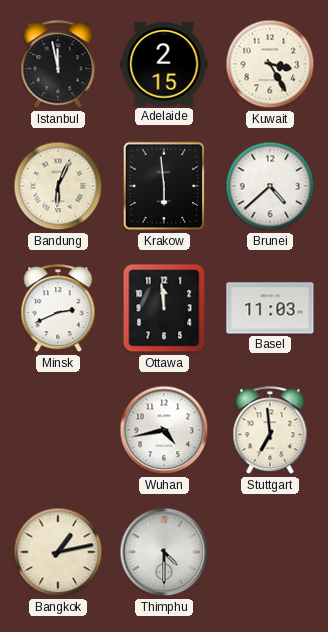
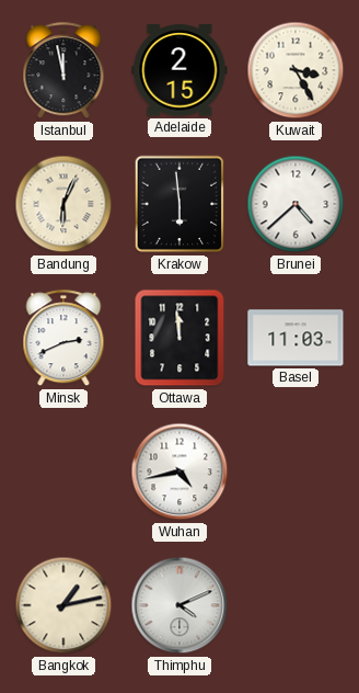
Stuttgart: 6:59 -> none
Thimphu: 4:30 -> 4:11
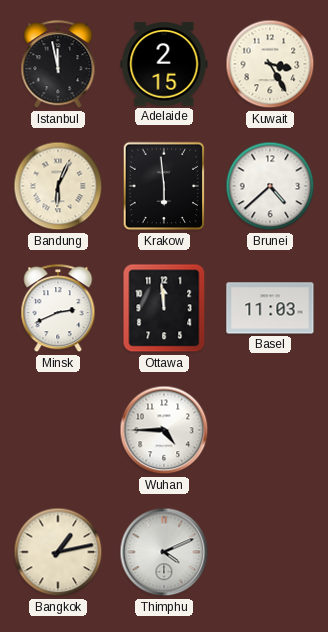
Wuhan: 4:43 -> 4:45
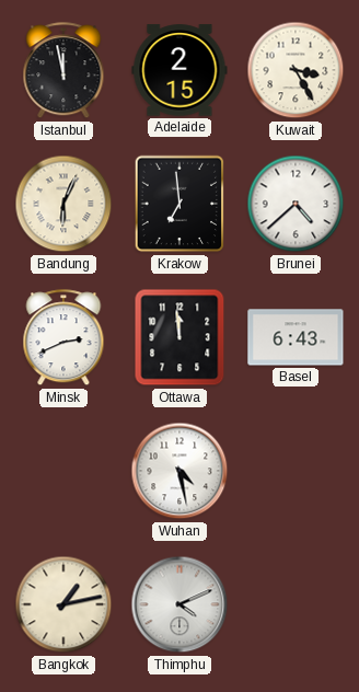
Krakow: 5:59 -> 6:59
Basel: 11:03 -> 6:43
Wuhan: 4:45 -> 4:28
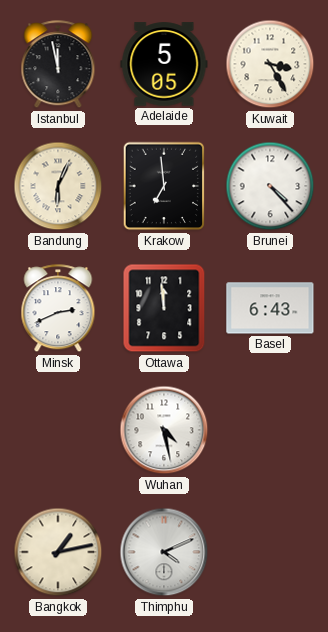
Adelaide: 2:15 -> 5:05
Brunei: 4:38 -> 4:23
